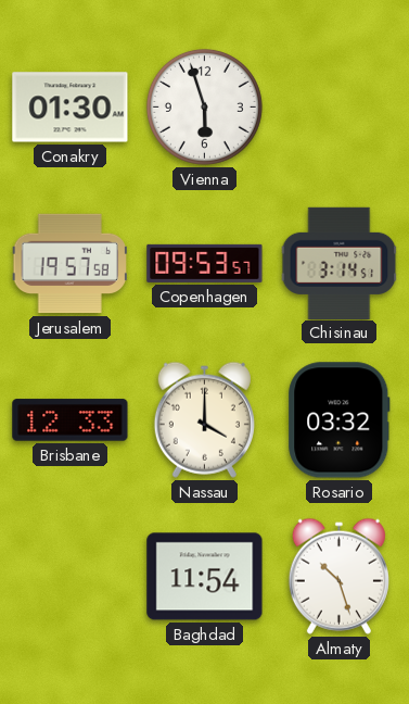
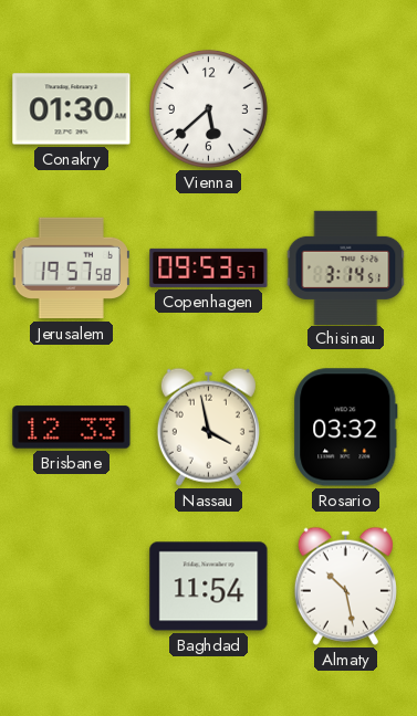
Vienna: 5:57 -> 5:38
Nassau: 4:00 -> 3:58
Almaty: 10:27 -> 10:28
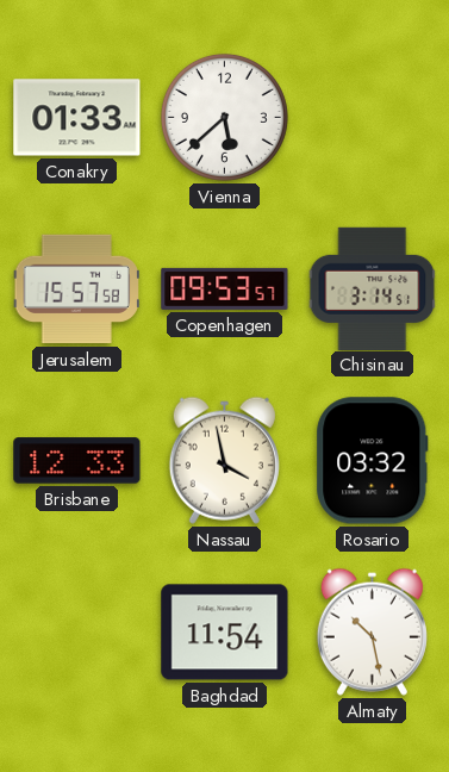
Conakry: 01:30 -> 01:33
Jerusalem: 19:57 -> 15:57
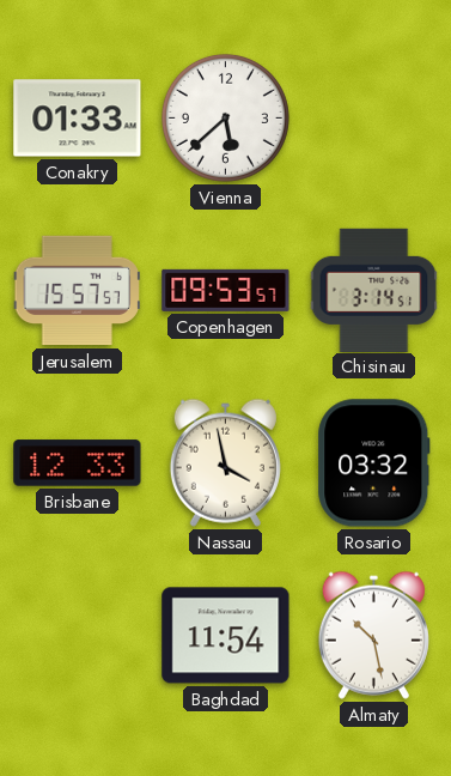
Jerusalem: 15:57:58 -> 15:57:57
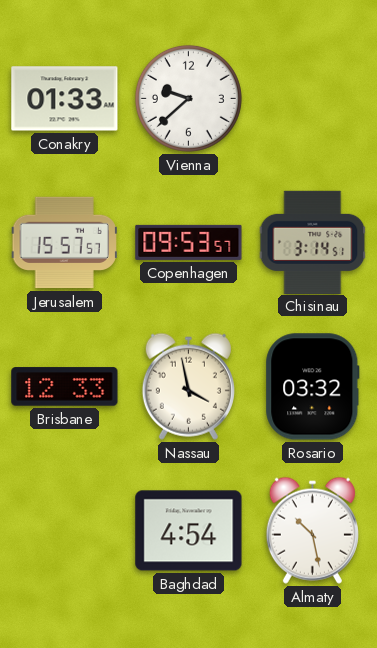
Vienna: 5:38 -> 9:38
Baghdad: 11:54 -> 4:54
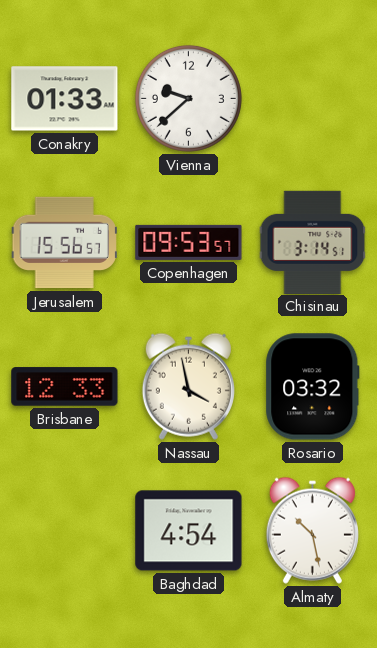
Jerusalem: 15:57 -> 15:56
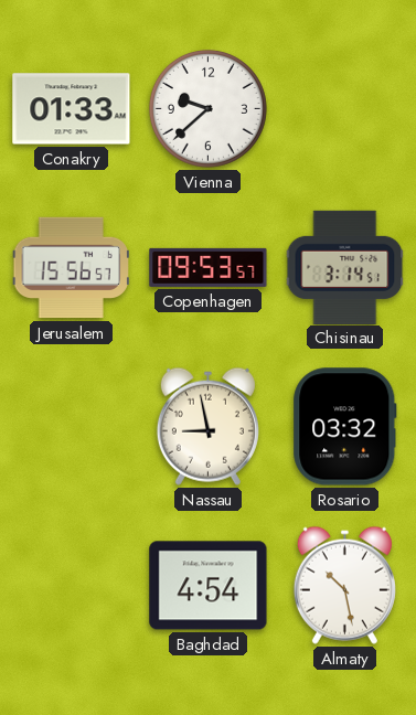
Brisbane: 12:33 -> none
Nassau: 3:58 -> 8:58
